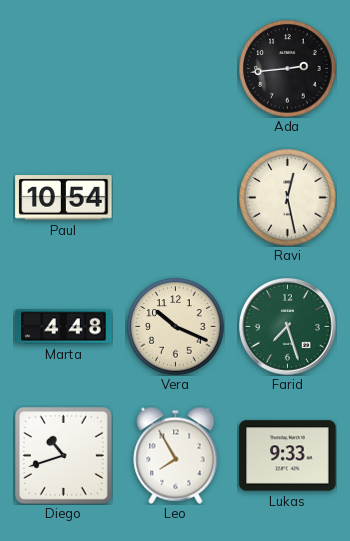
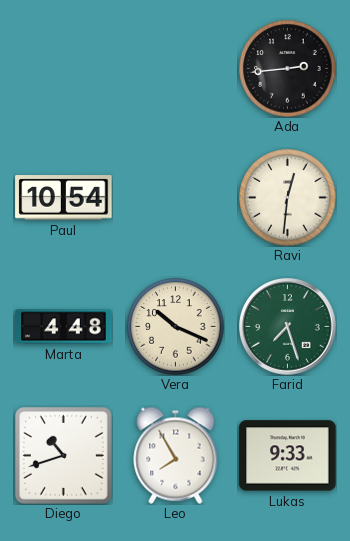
Ravi: 12:28 -> 12:31
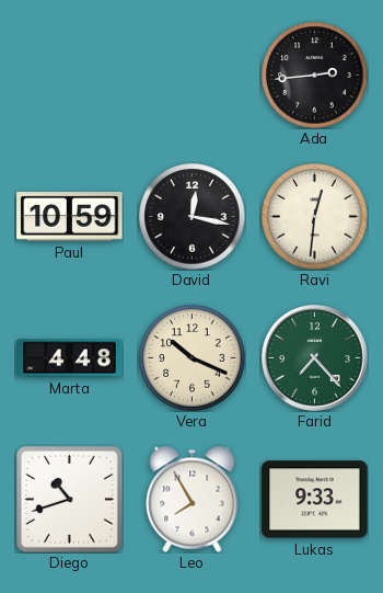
Paul: 10:54 -> 10:59
David: none -> 12:17
Farid: 7:27 -> 7:23
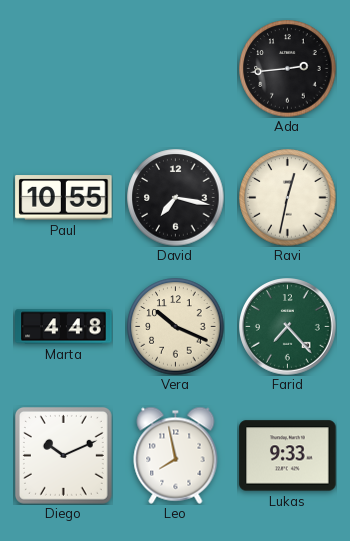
Paul: 10:59 -> 10:55
David: 12:17 -> 7:17
Ravi: 12:31 -> 12:32
Diego: 10:42 -> 10:11
Leo: 7:55 -> 7:58
